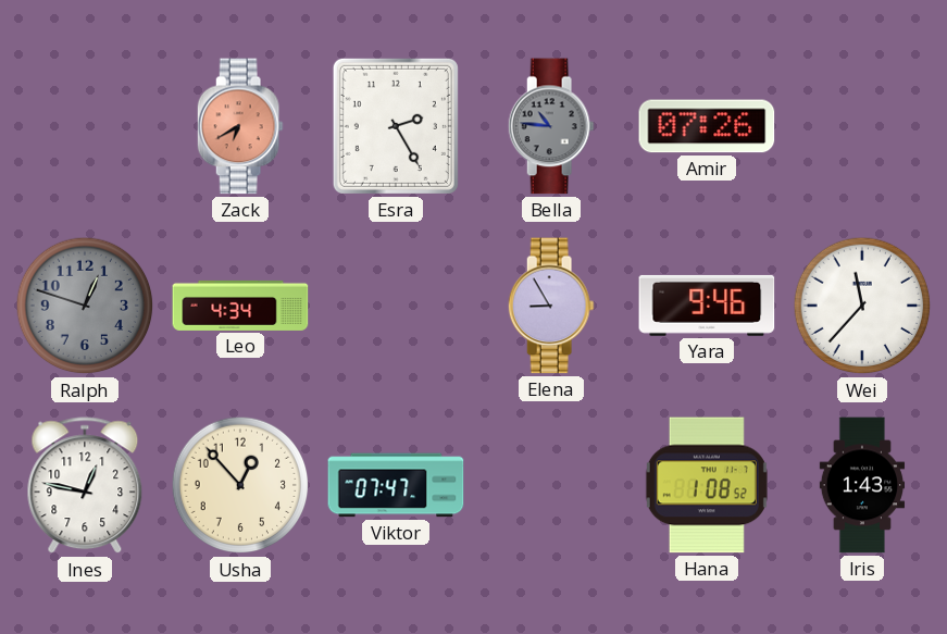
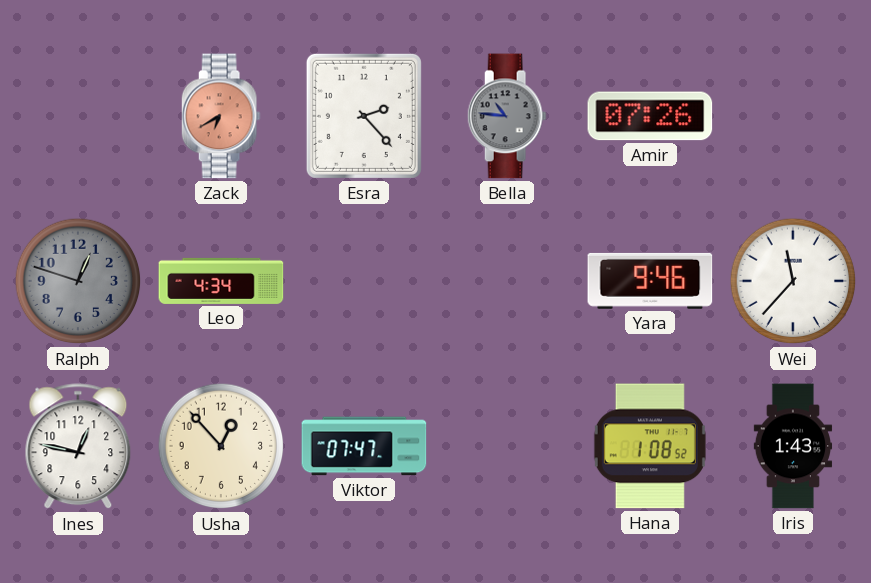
Esra: 2:25 -> 2:23
Elena: 8:55 -> none
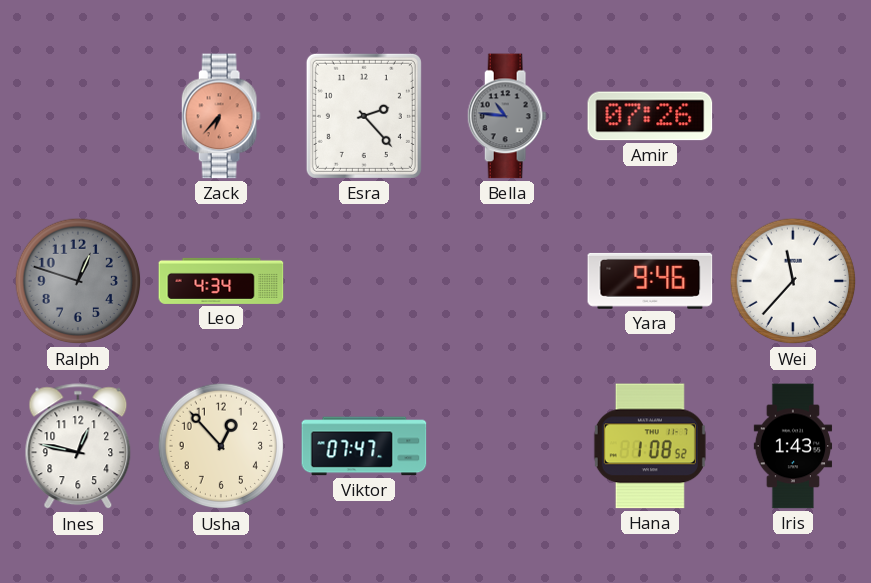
Zack: 6:40 -> 6:37
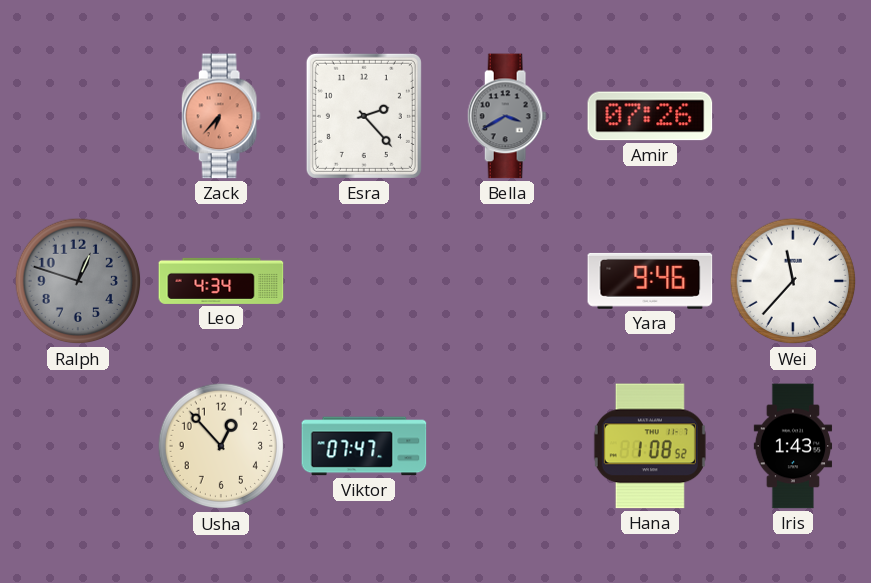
Bella: 10:46 -> 3:40
Ines: 12:47 -> none
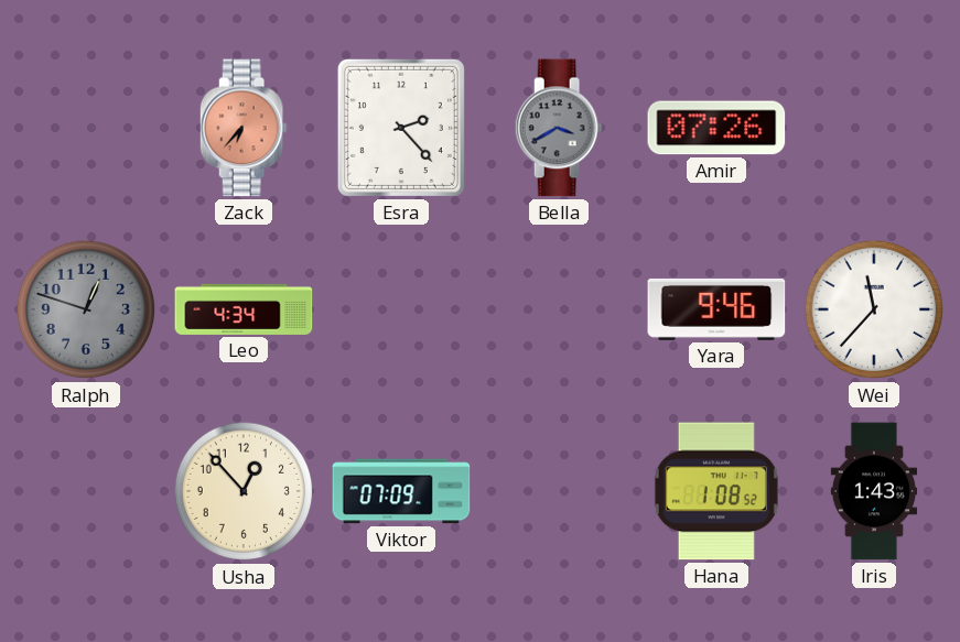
Viktor: 07:47 -> 07:09
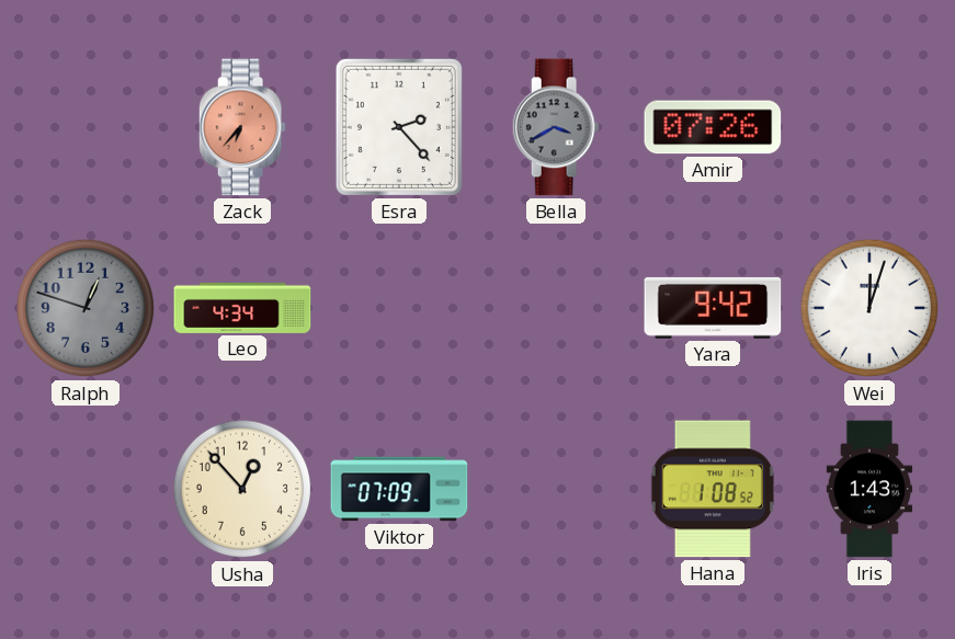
Yara: 9:46 -> 9:42
Wei: 11:37 -> 12:03
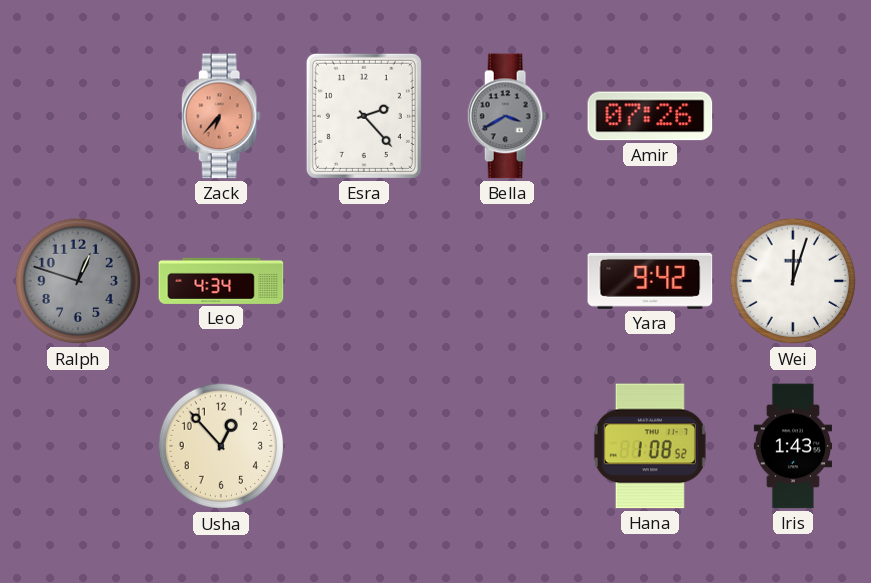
Viktor: 07:09 -> none
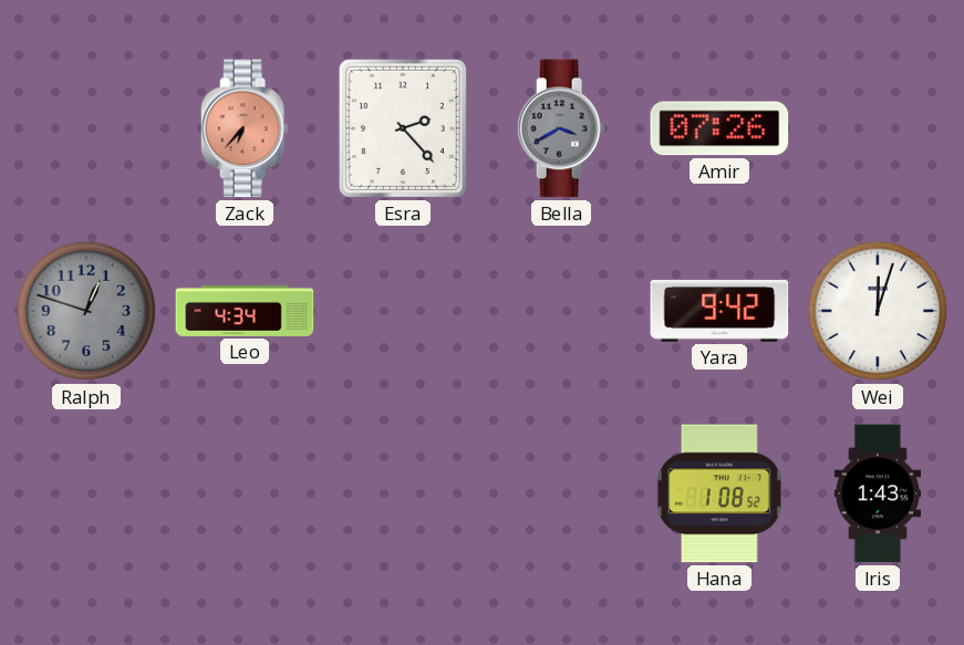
Usha: 12:53 -> none
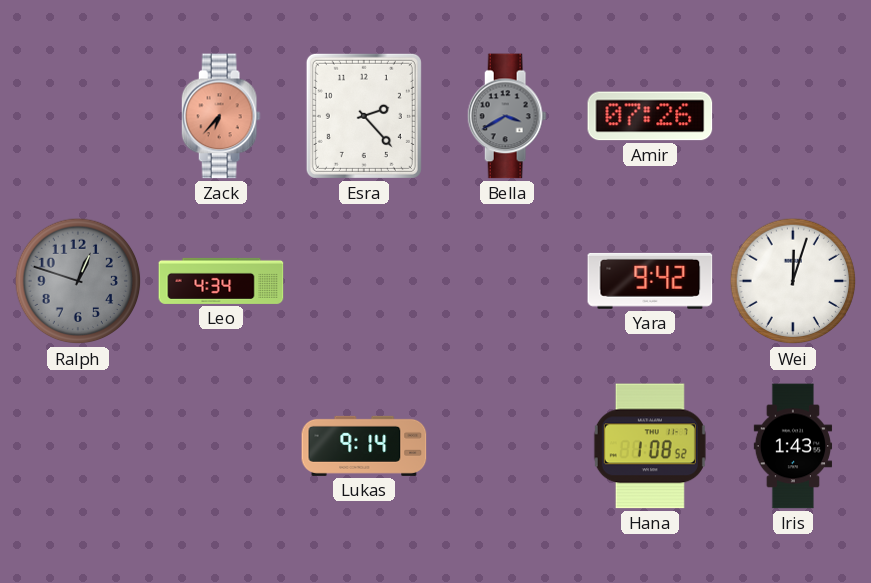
Lukas: none -> 9:14
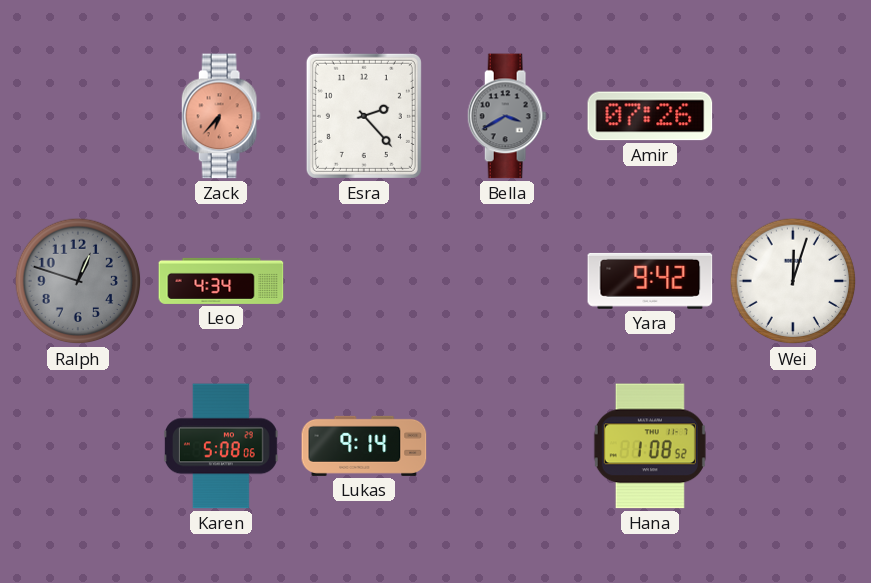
Karen: none -> 5:08
Iris: 1:43 -> none
